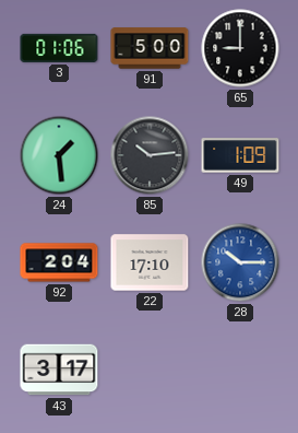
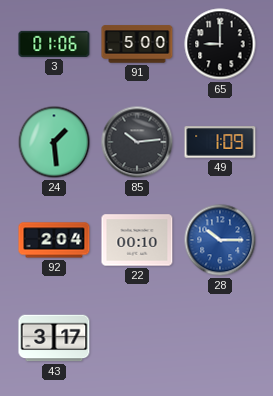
22: 17:10 -> 00:10
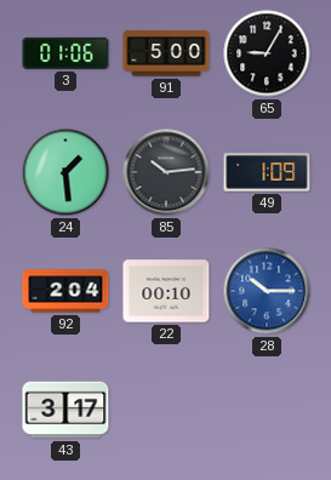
65: 9:00 -> 9:05
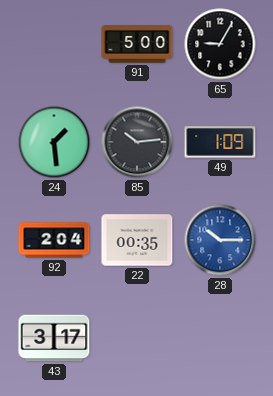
3: 01:06 -> none
22: 00:10 -> 00:35
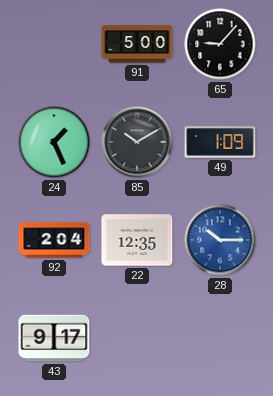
65: 9:05 -> 9:07
24: 1:29 -> 1:26
85: 10:14 -> 10:10
22: 00:35 -> 12:35
43: 3:17 -> 9:17
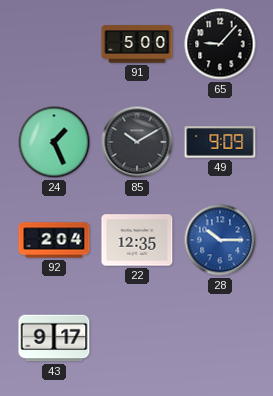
49: 1:09 -> 9:09
